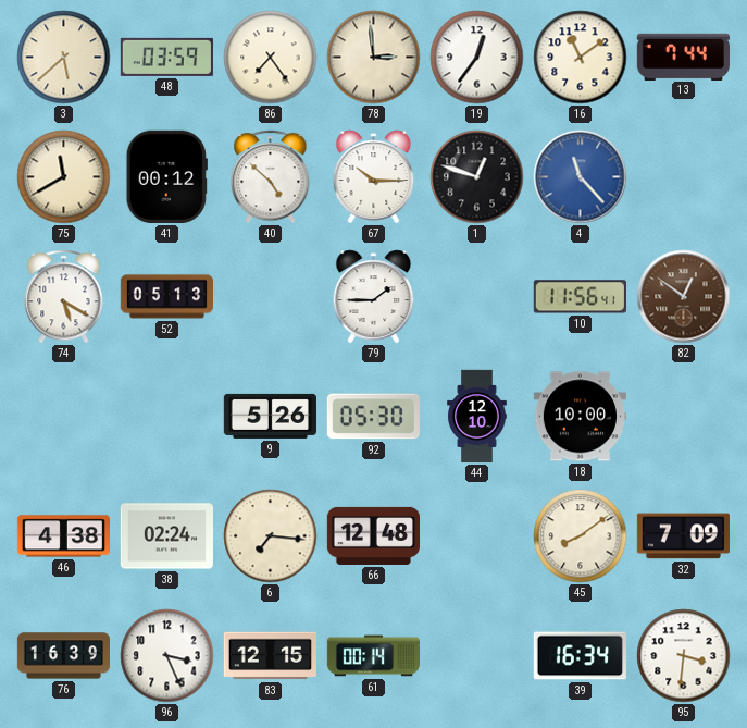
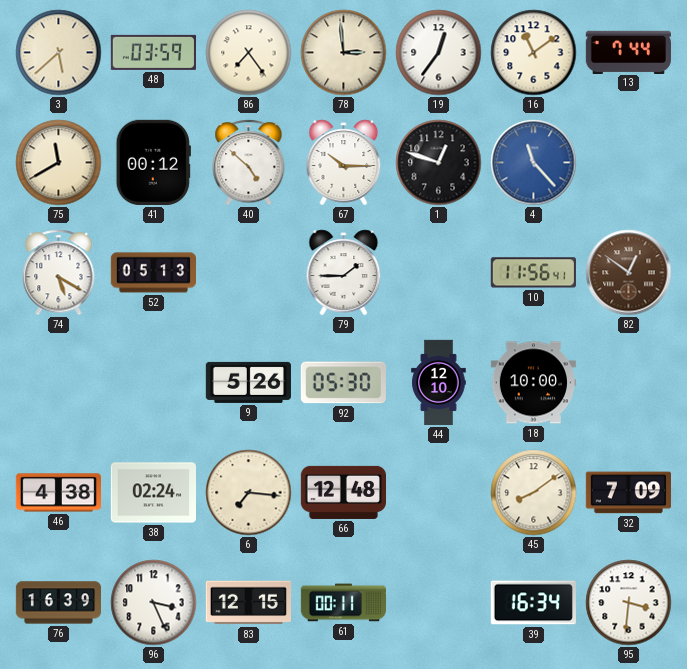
61: 00:14 -> 00:11
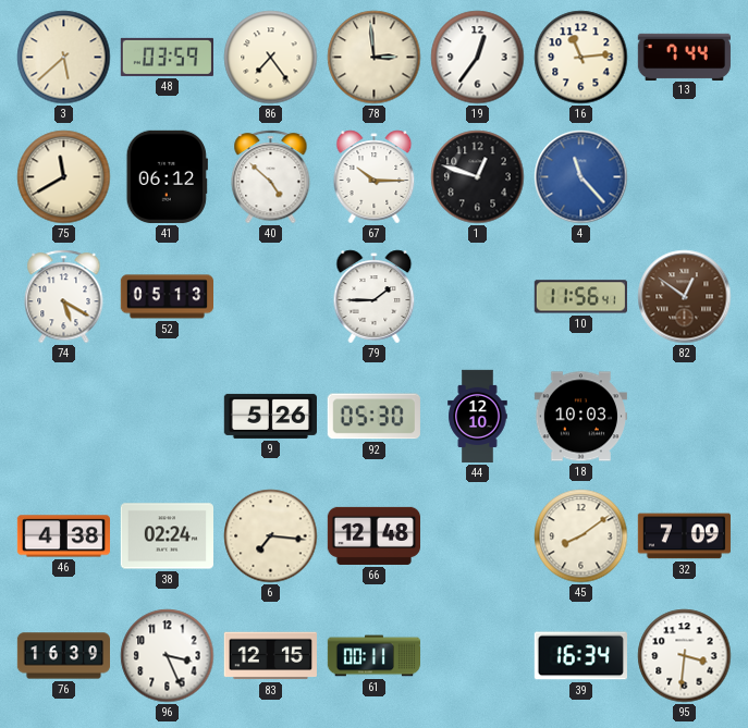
16: 11:09 -> 11:14
41: 00:12 -> 06:12
18: 10:00 -> 10:03
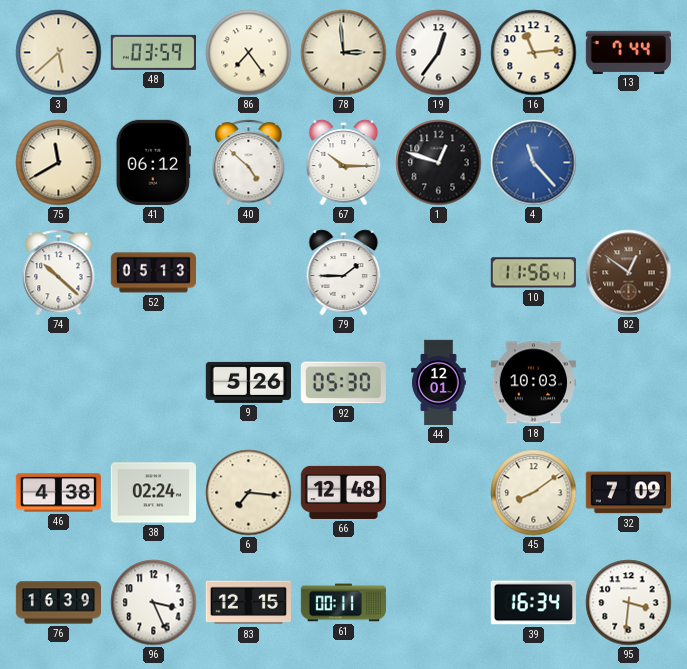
74: 5:20 -> 10:22
44: 12:10 -> 12:01
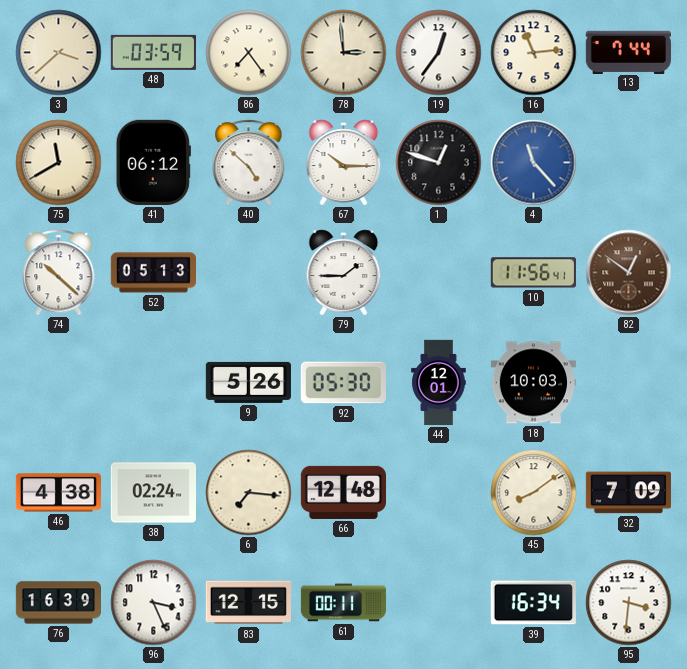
3: 5:38 -> 3:38
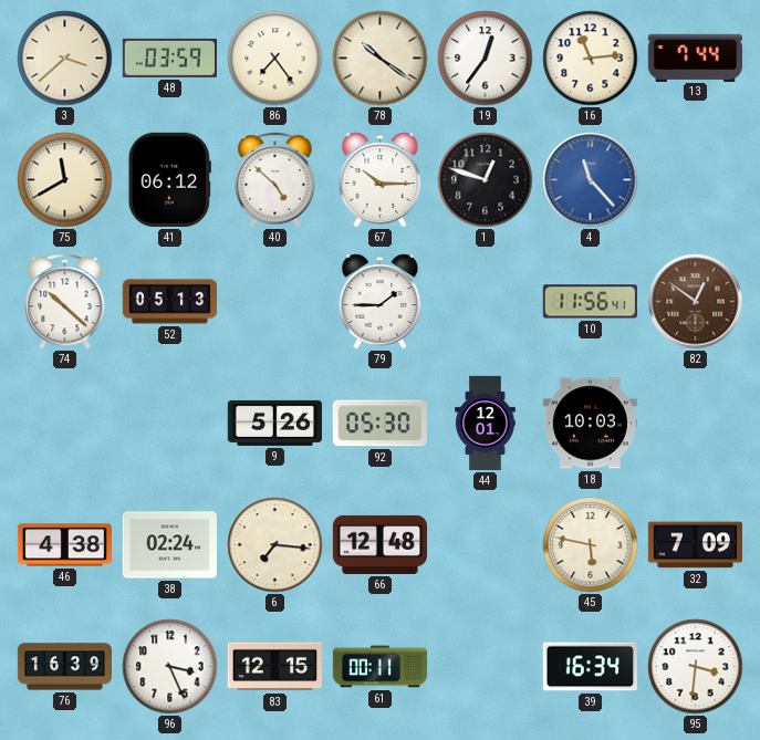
78: 2:59 -> 10:21
45: 8:09 -> 5:47
